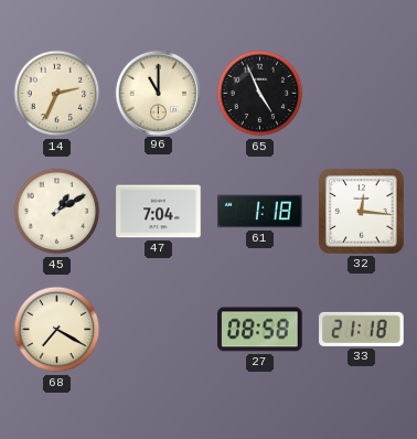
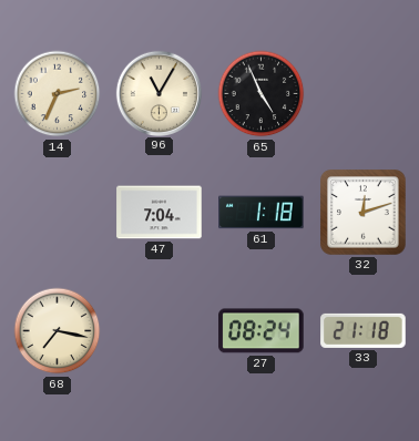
96: 11:00 -> 11:05
45: 1:10 -> none
32: 12:16 -> 12:12
68: 7:20 -> 7:17
27: 08:58 -> 08:24
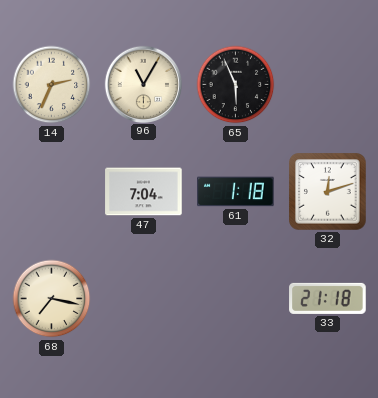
65: 4:56 -> 5:56
27: 08:24 -> none
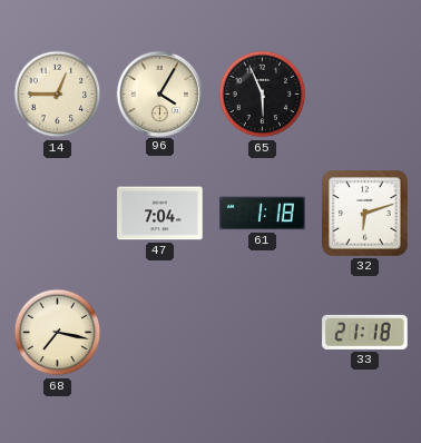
14: 2:34 -> 12:45
96: 11:05 -> 4:05
32: 12:12 -> 6:12
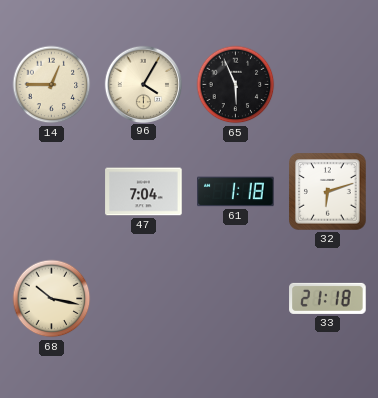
68: 7:17 -> 10:17
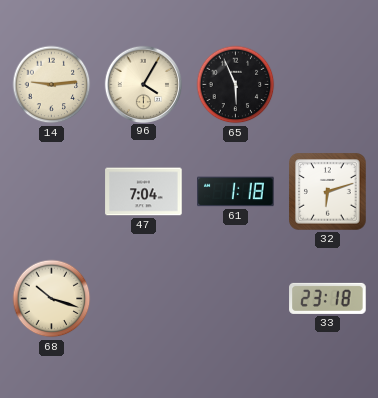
14: 12:45 -> 9:14
68: 10:17 -> 10:18
33: 21:18 -> 23:18
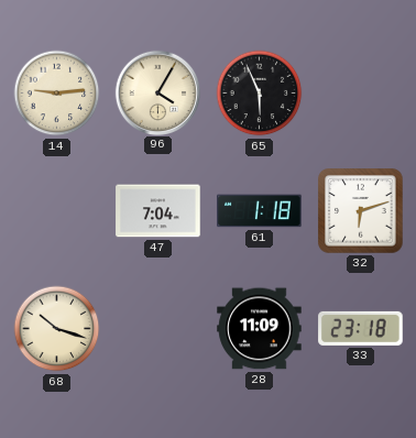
28: none -> 11:09
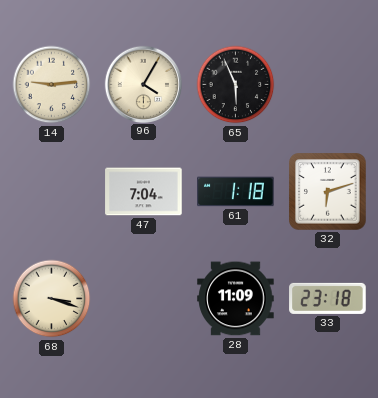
68: 10:18 -> 3:18
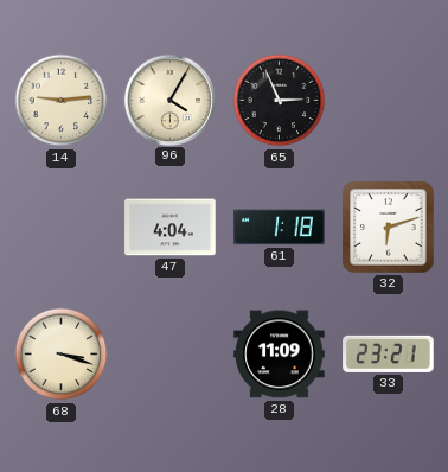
65: 5:56 -> 2:56
47: 7:04 -> 4:04
33: 23:18 -> 23:21
